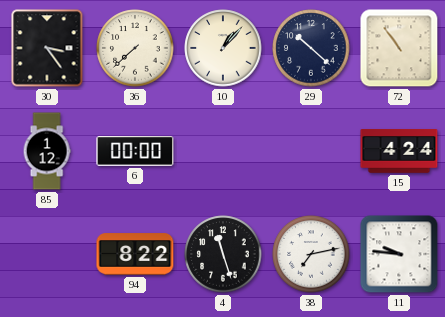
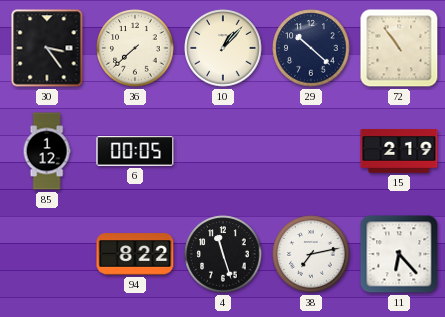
6: 00:00 -> 00:05
15: 4:24 -> 2:19
11: 9:46 -> 6:23
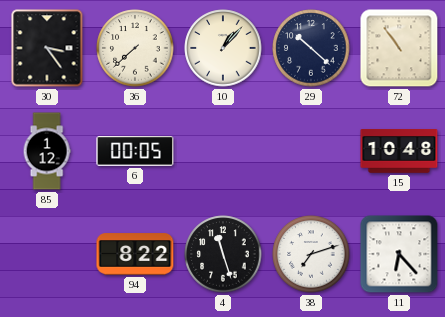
15: 2:19 -> 10:48
38: 7:13 -> 7:12
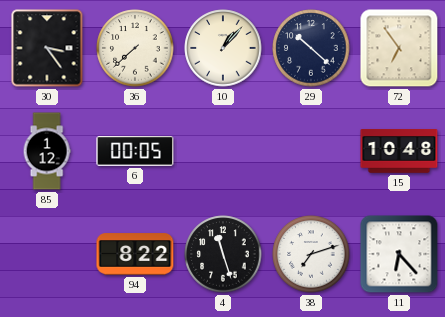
72: 10:54 -> 6:54
